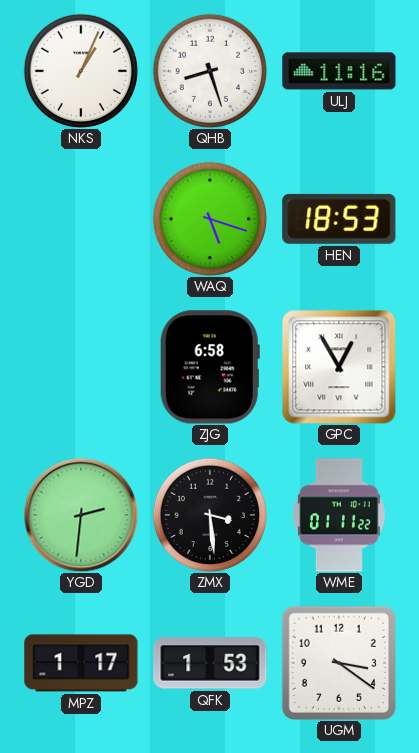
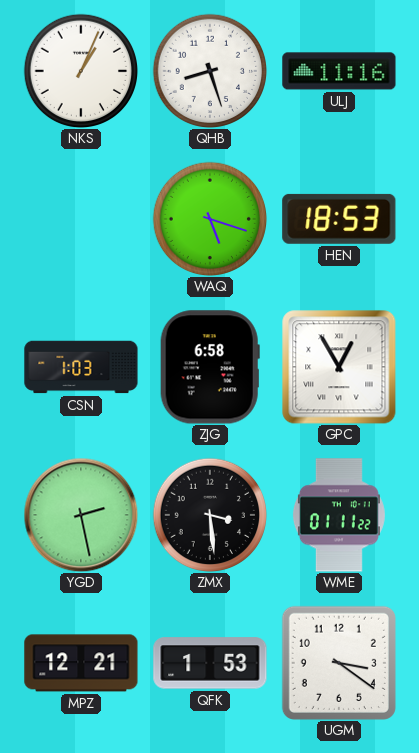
CSN: none -> 1:03
YGD: 2:31 -> 2:28
MPZ: 1:17 -> 12:21
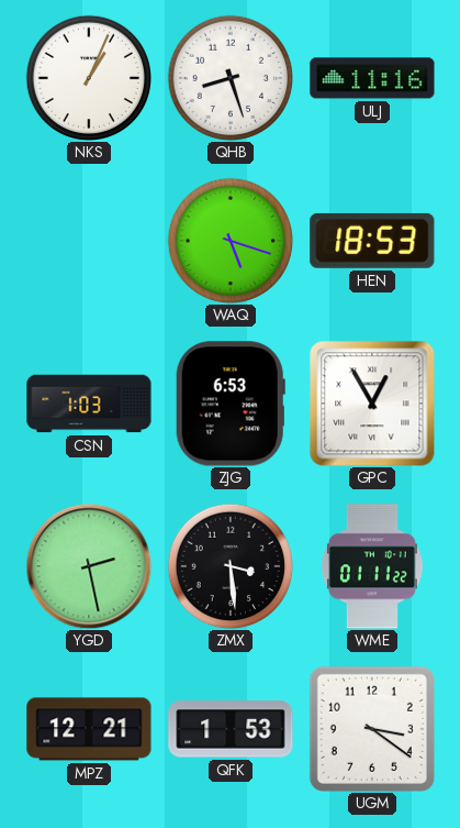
ZJG: 6:58 -> 6:53
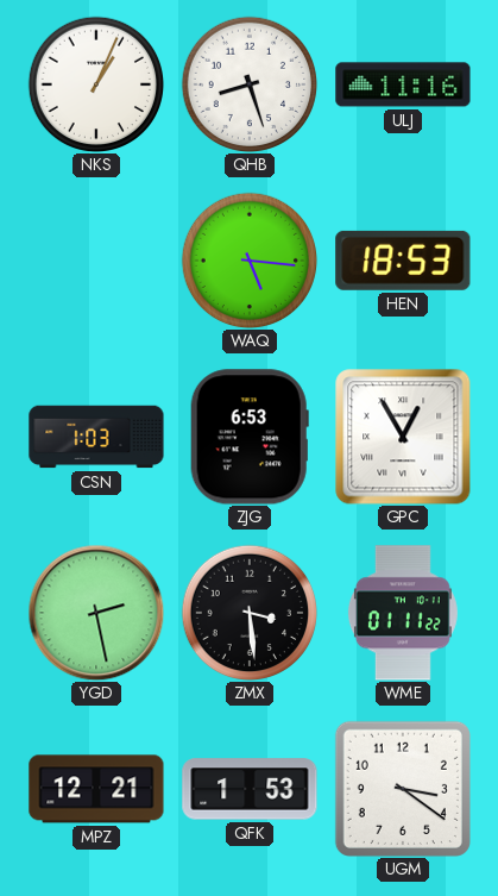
WAQ: 5:18 -> 5:16
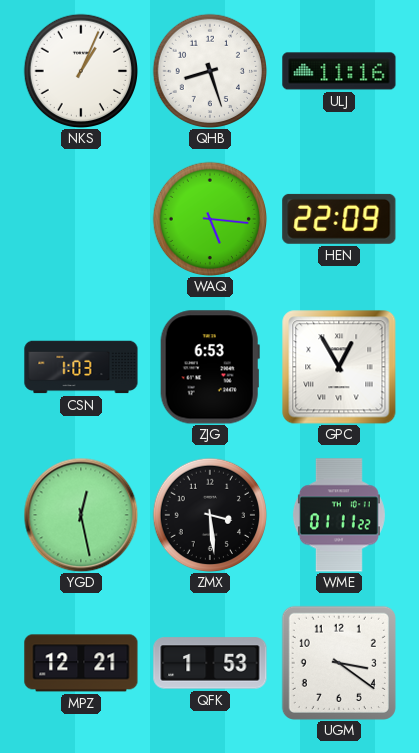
HEN: 18:53 -> 22:09
YGD: 2:28 -> 12:28
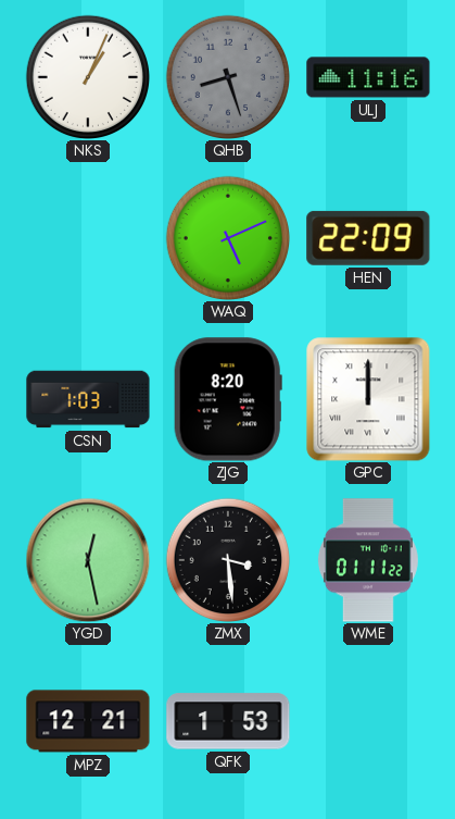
QHB dial: white -> grey
WAQ: 5:16 -> 5:11
ZJG: 6:53 -> 8:20
GPC: 12:55 -> 12:00
UGM: 3:21 -> none
